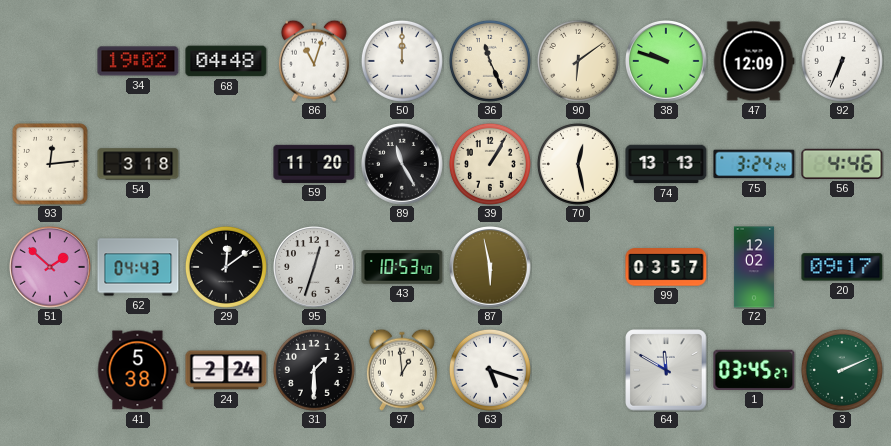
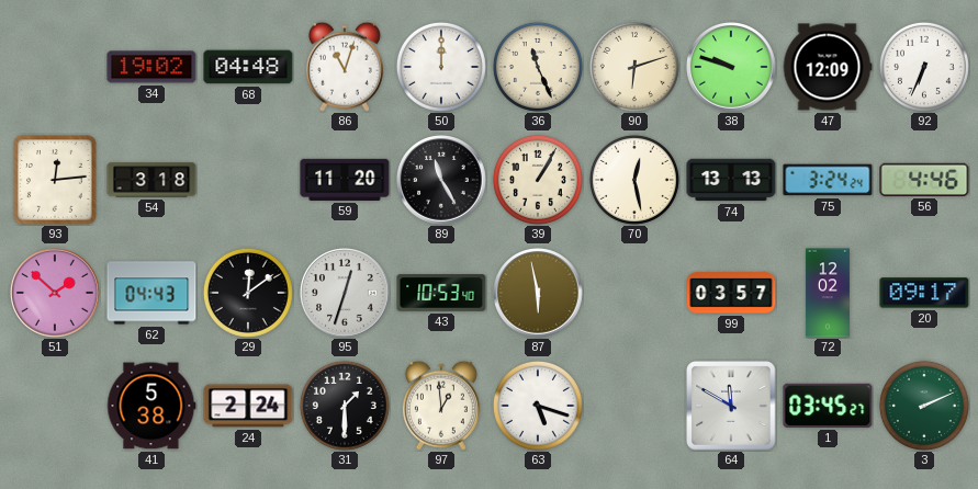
90: 6:09 -> 6:12
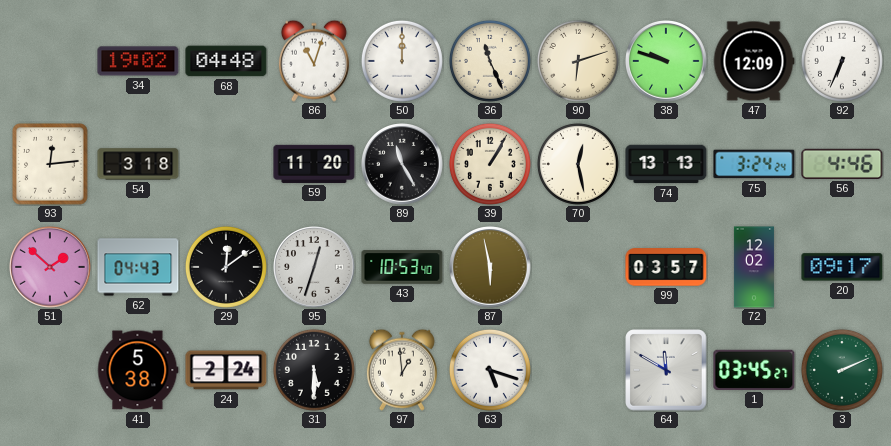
31: 1:30 -> 5:30
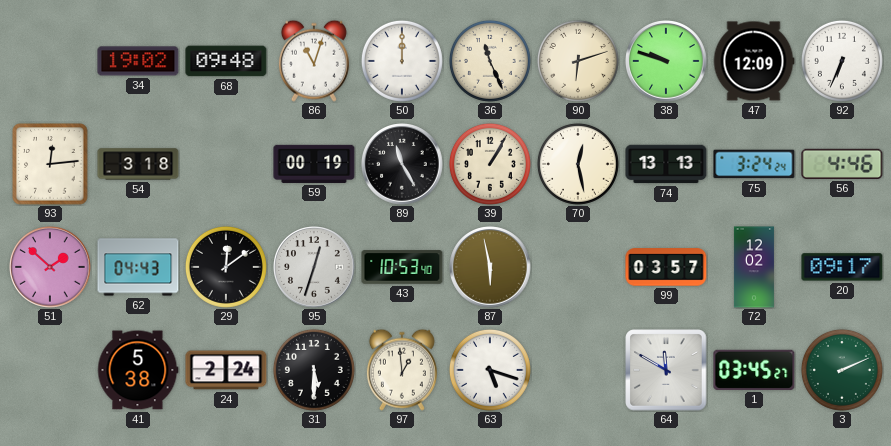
68: 04:48 -> 09:48
59: 11:20 -> 00:19
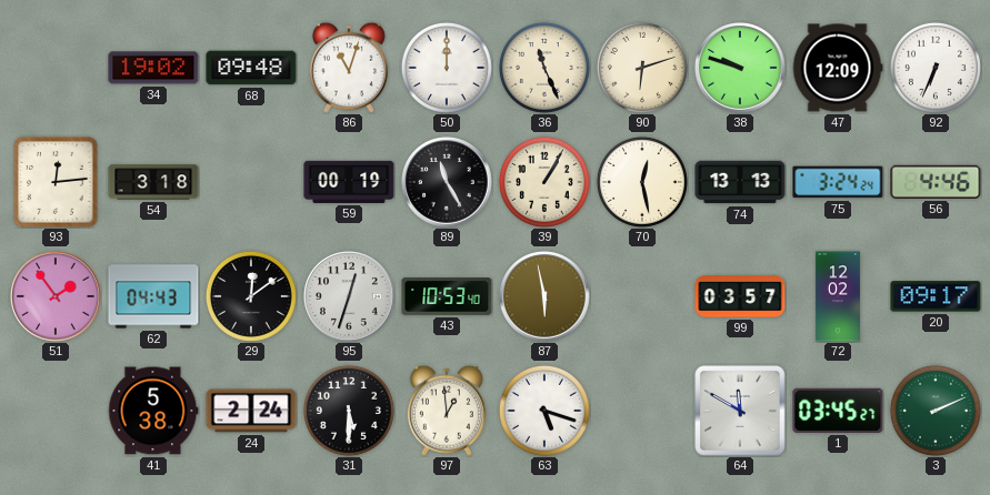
51: 1:52 -> 1:54
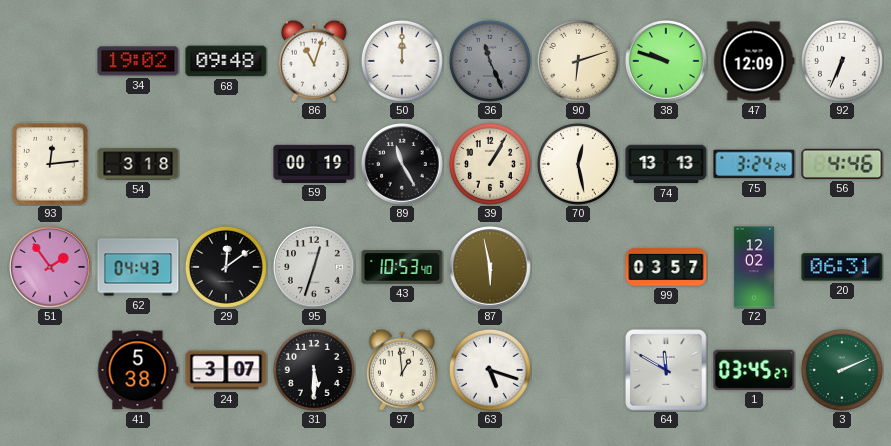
36 dial: cream -> grey
20: 09:17 -> 06:31
24: 2:24 -> 3:07
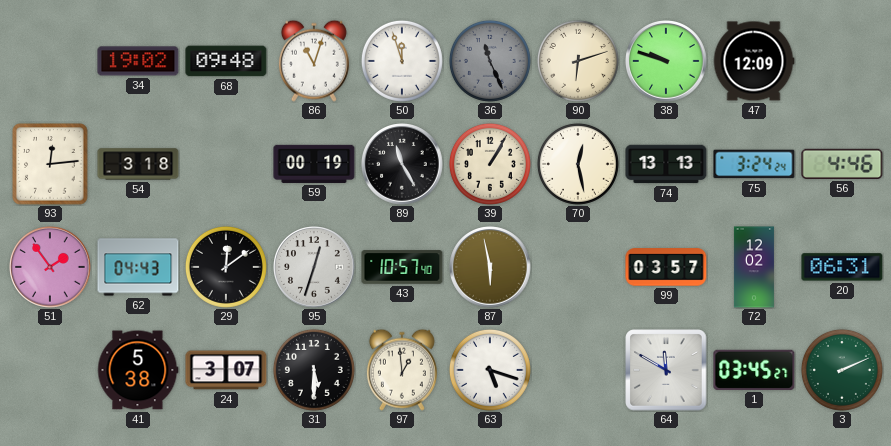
50: 12:00 -> 11:57
92: 6:34 -> none
43: 10:53 -> 10:57
